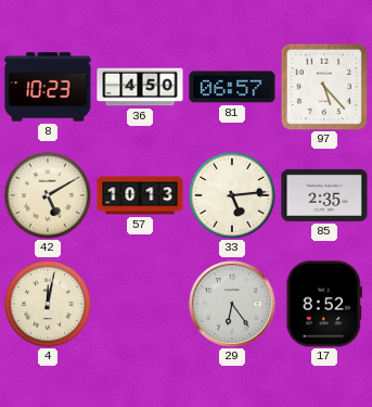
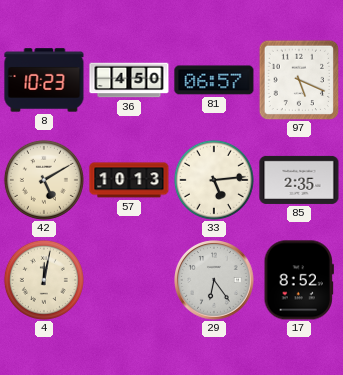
97: 5:23 -> 5:19
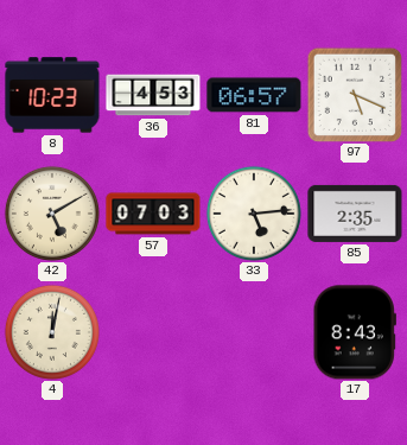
36: 4:50 -> 4:53
57: 10:13 -> 07:03
29: 6:24 -> none
17: 8:52 -> 8:43
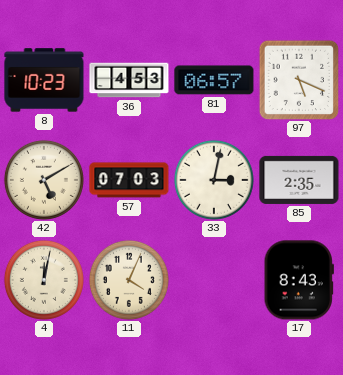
33: 5:14 -> 3:02
11: none -> 4:04
